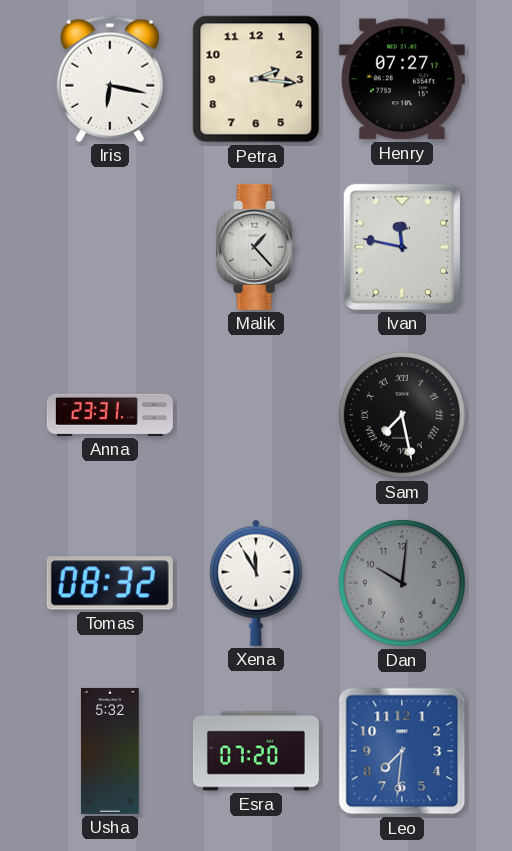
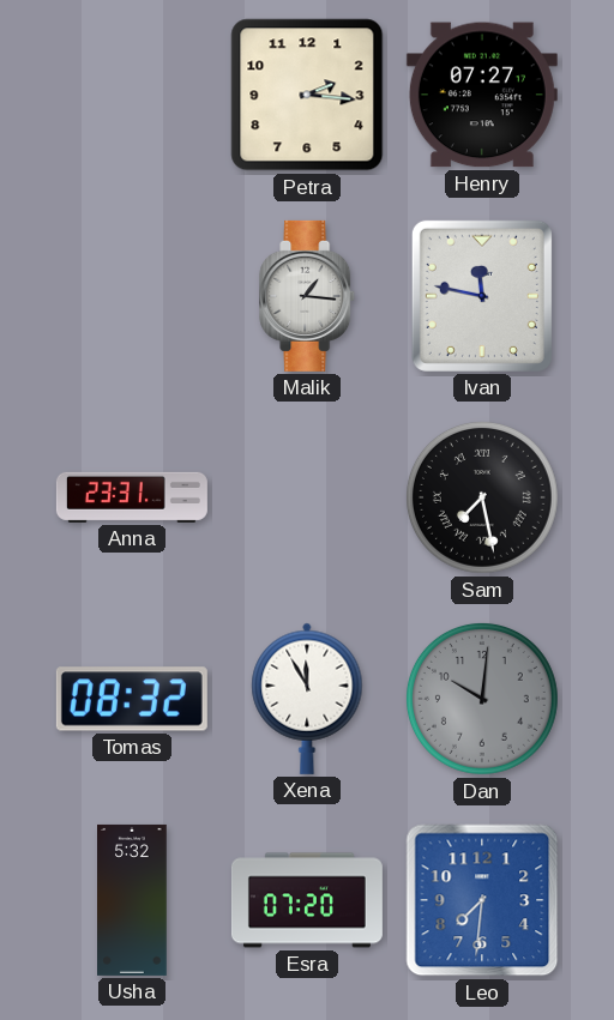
Iris: 6:17 -> none
Malik: 1:23 -> 1:16
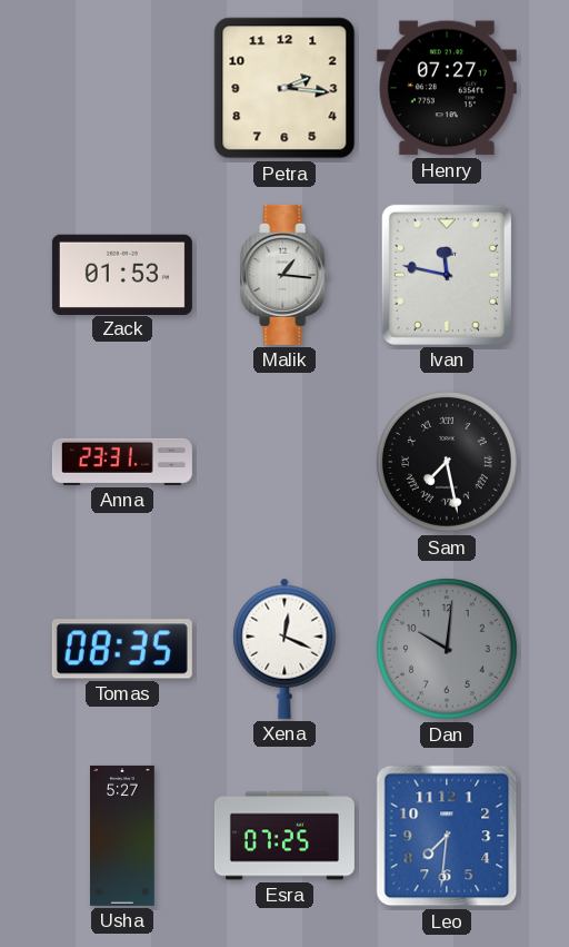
Zack: none -> 01:53
Tomas: 08:32 -> 08:35
Xena: 11:55 -> 12:19
Usha: 5:32 -> 5:27
Esra: 07:20 -> 07:25
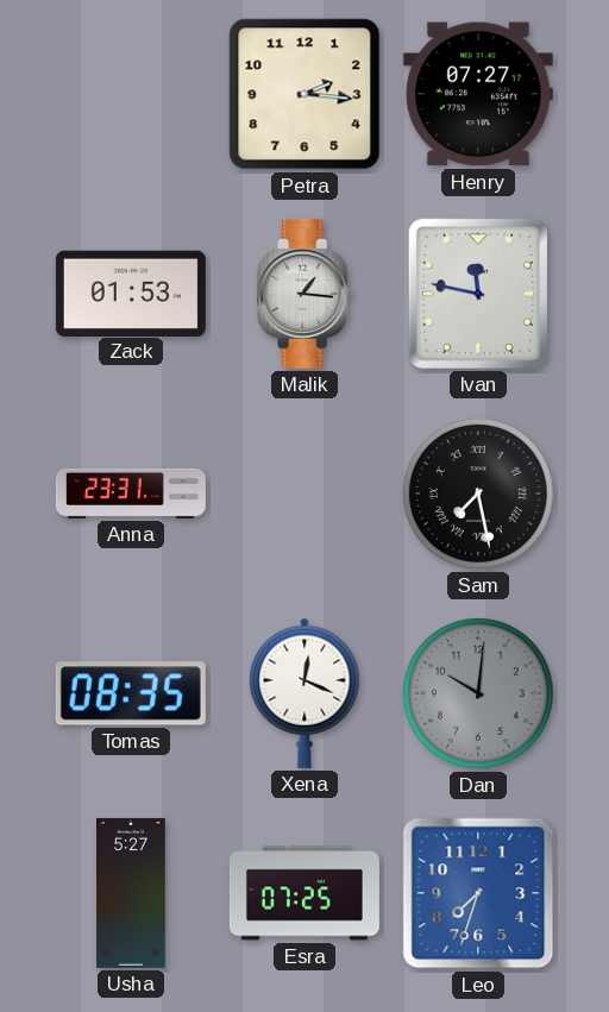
Leo: 7:31 -> 7:33
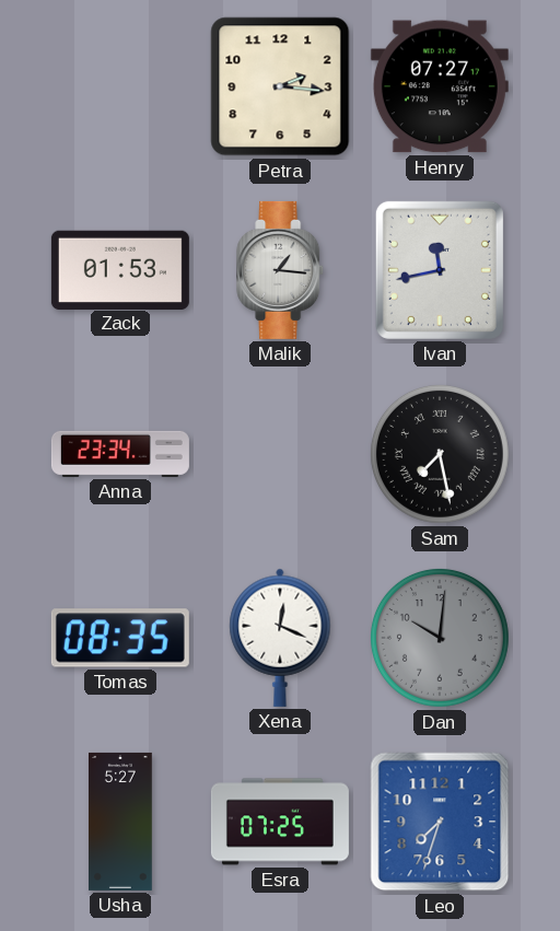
Ivan: 11:47 -> 11:43
Anna: 23:31 -> 23:34
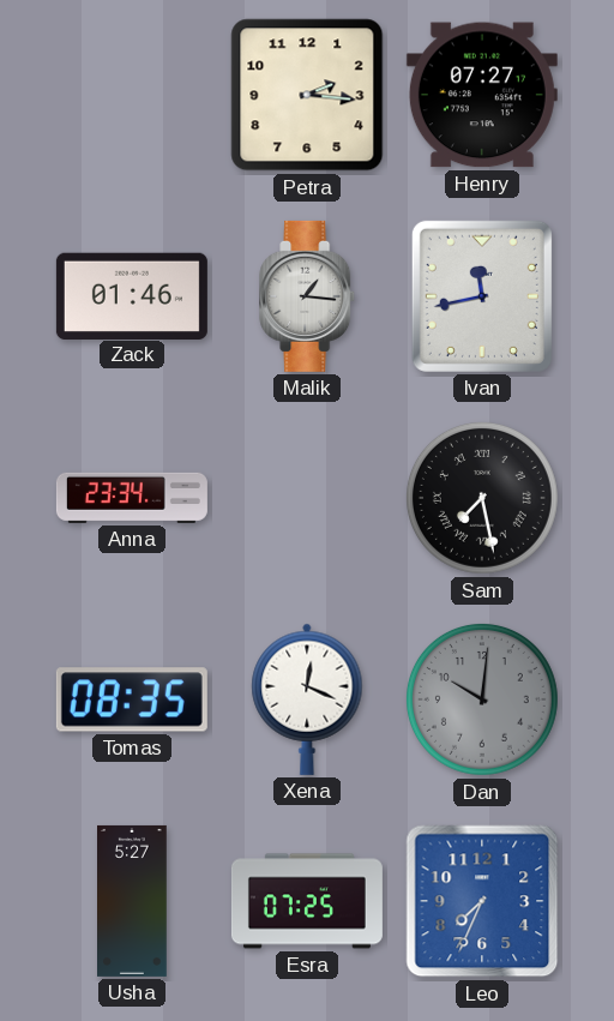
Zack: 01:53 -> 01:46
Leo: 7:33 -> 7:34
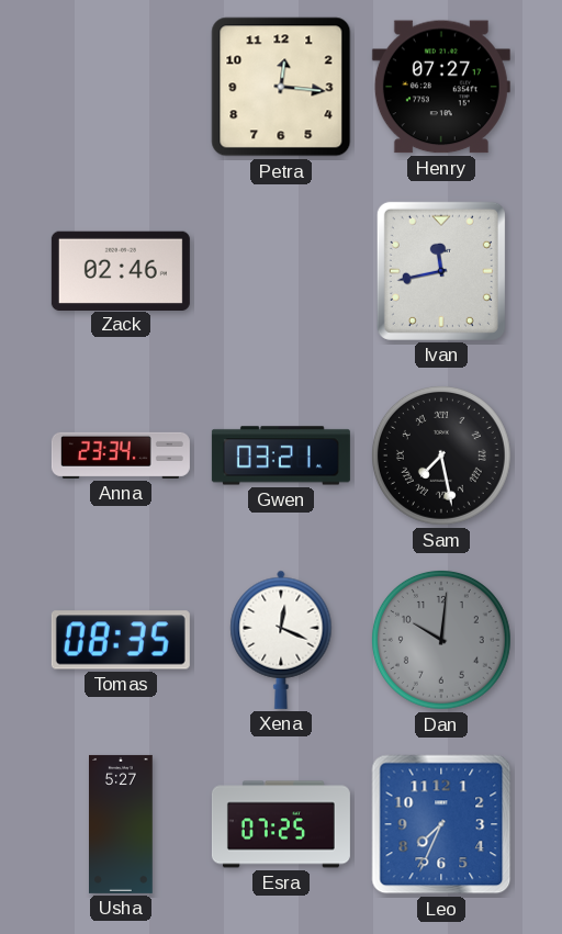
Petra: 2:16 -> 12:16
Zack: 01:46 -> 02:46
Malik: 1:16 -> none
Gwen: none -> 03:21
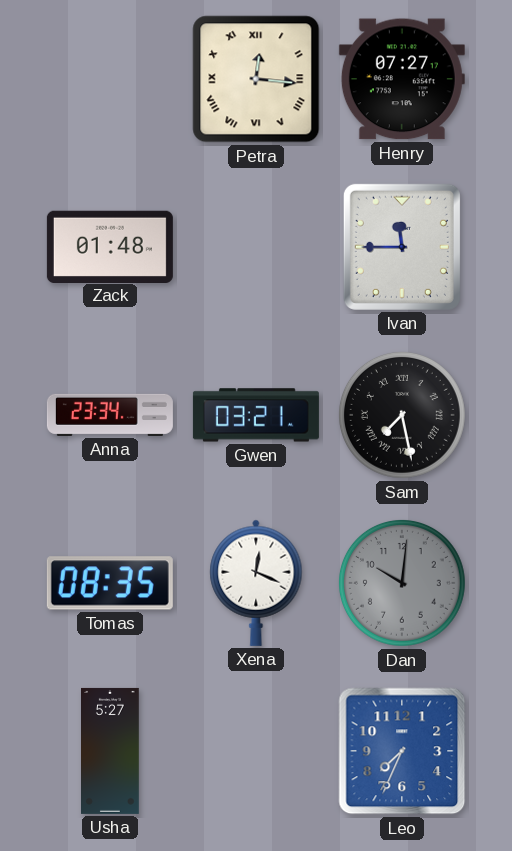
Petra numerals: Arabic -> Roman
Zack: 02:46 -> 01:48
Ivan: 11:43 -> 11:45
Esra: 07:25 -> none
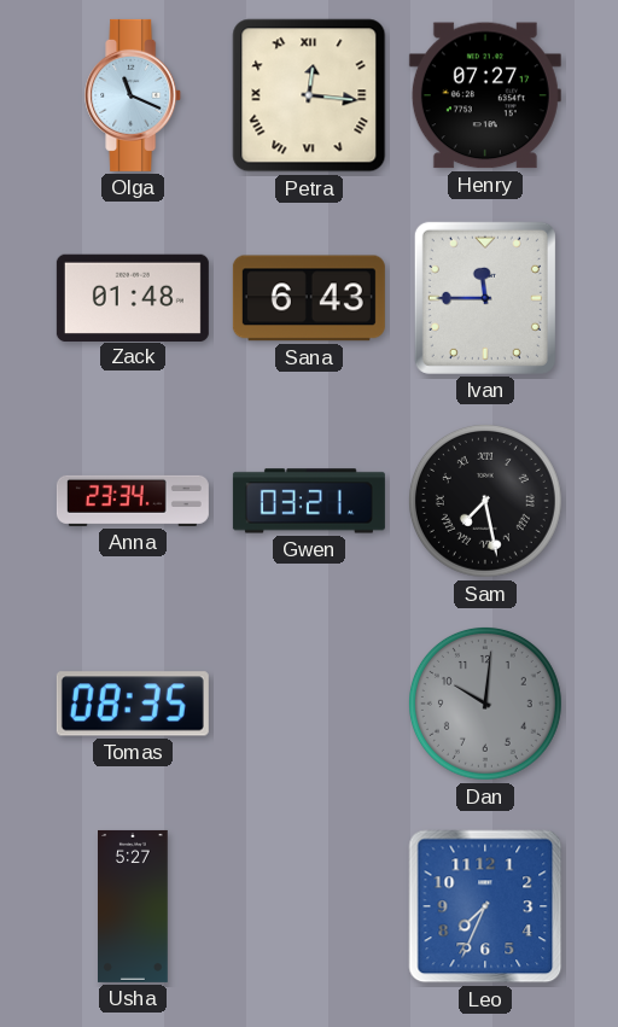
Olga: none -> 11:19
Sana: none -> 6:43
Xena: 12:19 -> none
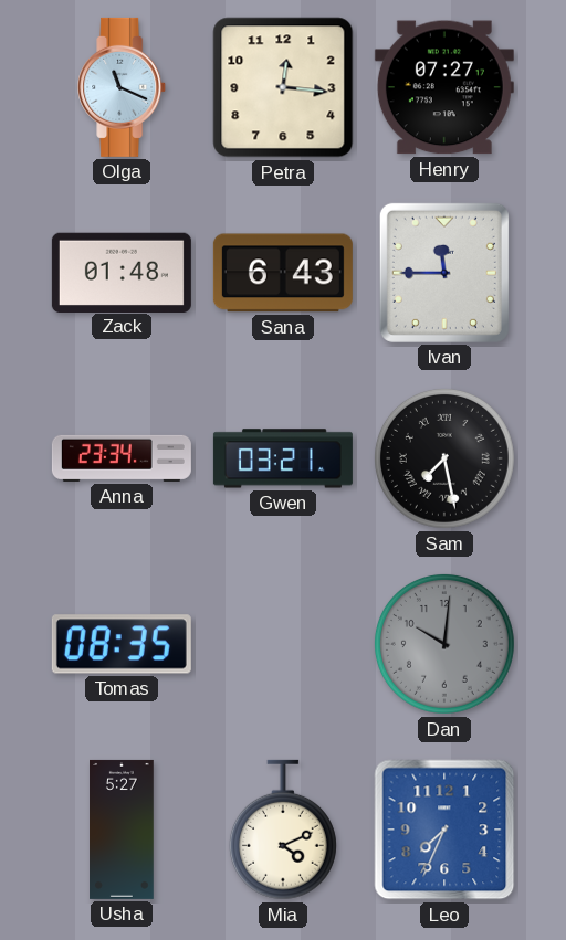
Petra numerals: Roman -> Arabic
Mia: none -> 4:11
